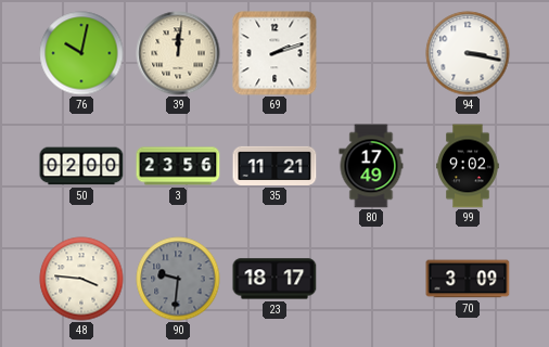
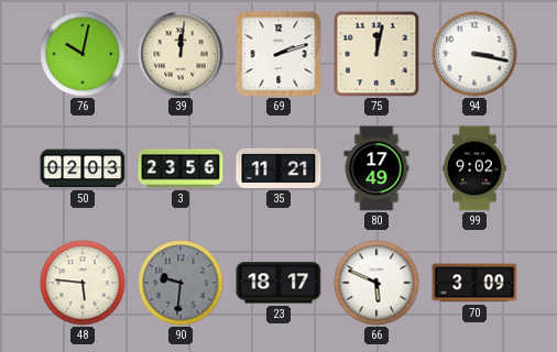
75: none -> 12:02
50: 02:00 -> 02:03
48: 3:46 -> 5:46
66: none -> 5:49
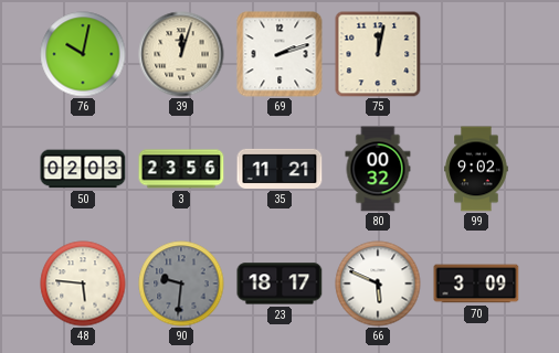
39: 12:01 -> 12:03
94: 3:17 -> none
80: 17:49 -> 00:32
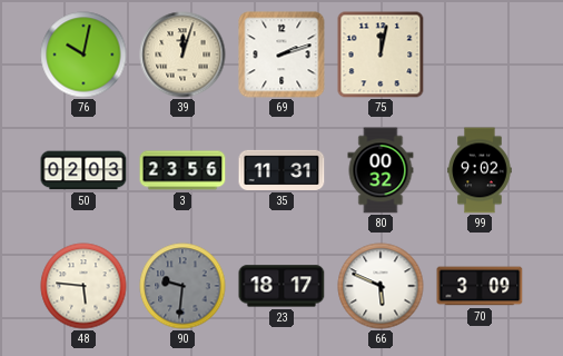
35: 11:21 -> 11:31
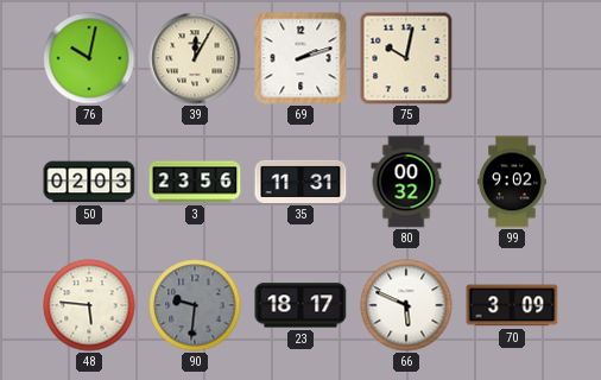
39: 12:03 -> 12:05
75: 12:02 -> 10:02
